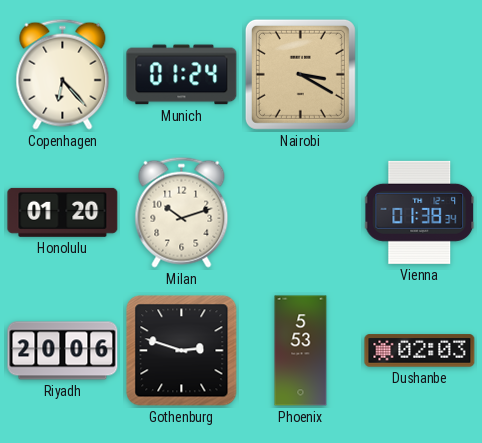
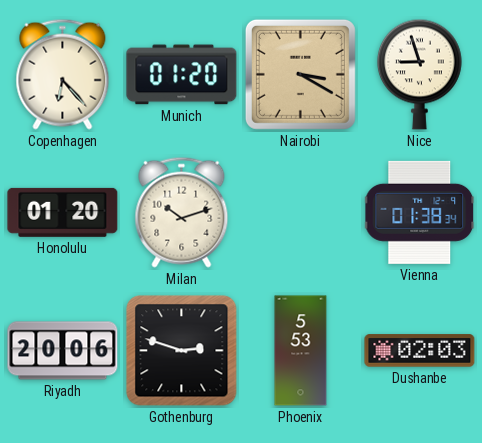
Munich: 01:24 -> 01:20
Nice: none -> 8:57
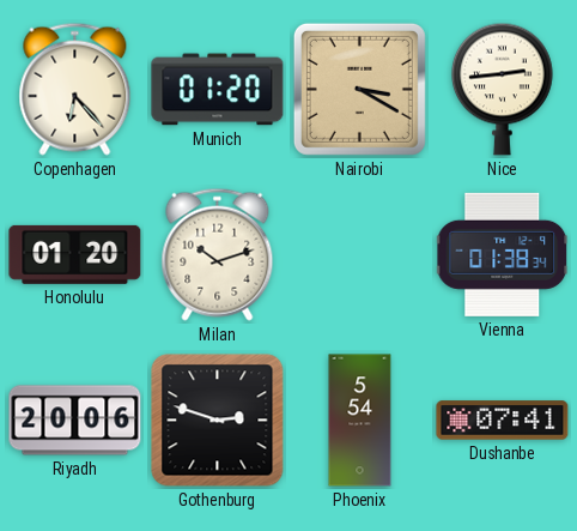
Nice: 8:57 -> 2:44
Phoenix: 5:53 -> 5:54
Dushanbe: 02:03 -> 07:41
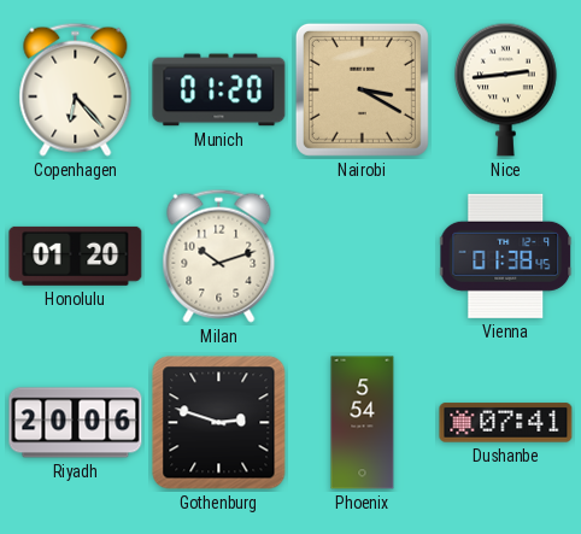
Vienna: 01:38:34 -> 01:38:45
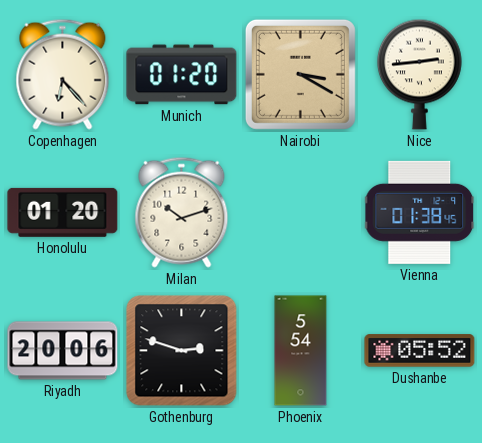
Dushanbe: 07:41 -> 05:52
